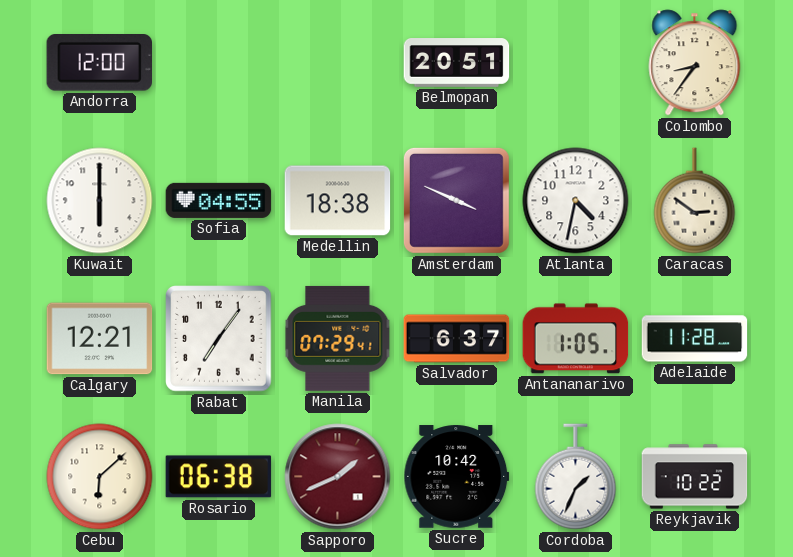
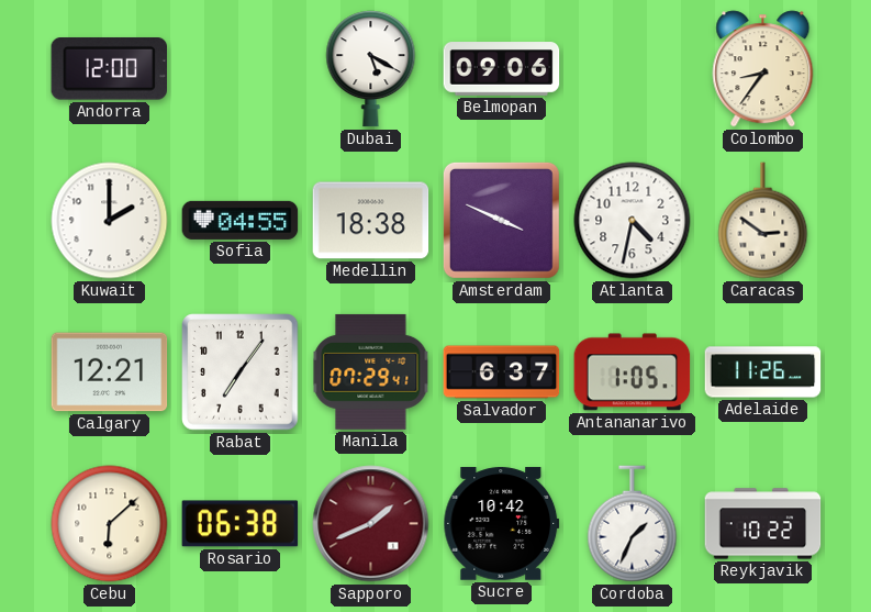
Dubai: none -> 5:20
Belmopan: 20:51 -> 09:06
Kuwait: 6:00 -> 2:00
Adelaide: 11:28 -> 11:26
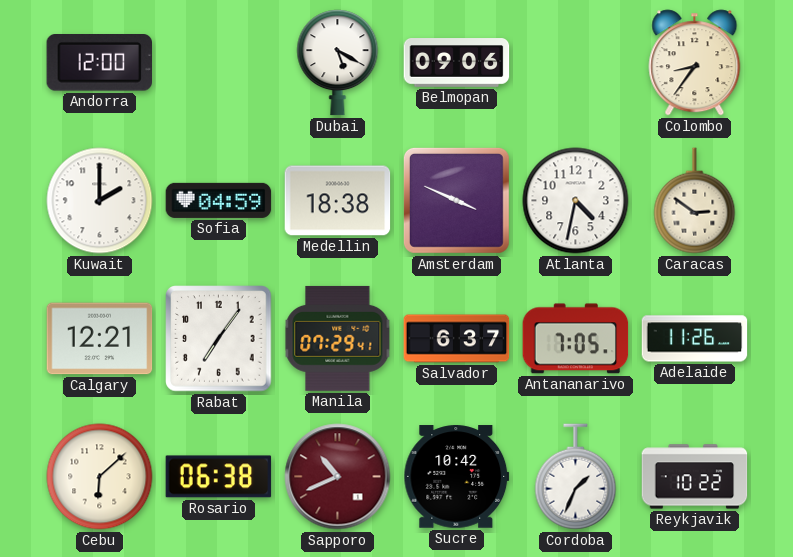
Sofia: 04:55 -> 04:59
Antananarivo: 1:05 -> 7:05
Sapporo: 1:41 -> 10:41
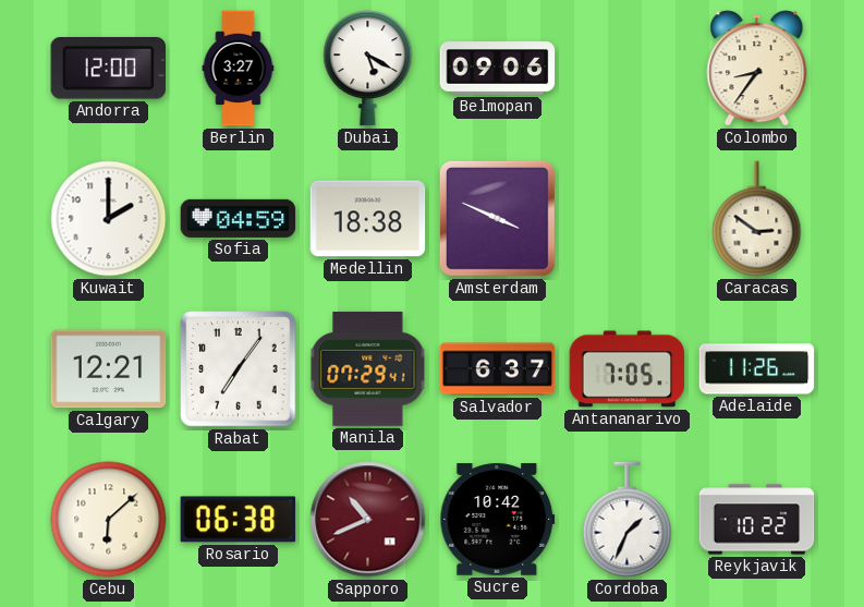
Berlin: none -> 3:27
Atlanta: 4:32 -> none
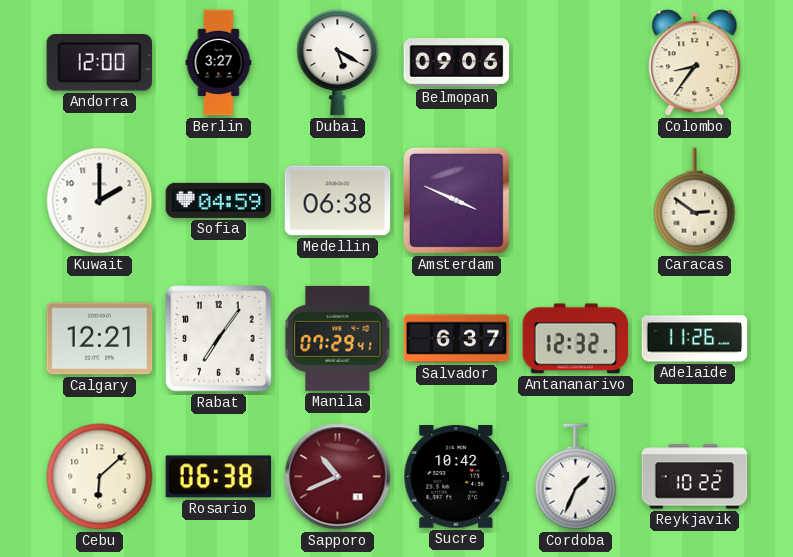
Medellin: 18:38 -> 06:38
Antananarivo: 7:05 -> 12:32
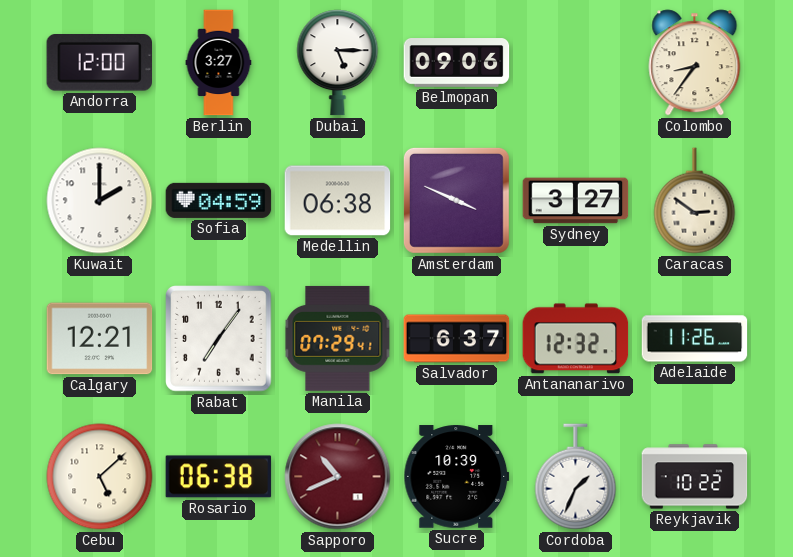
Dubai: 5:20 -> 5:15
Sydney: none -> 3:27
Cebu: 6:08 -> 5:08
Sucre: 10:42 -> 10:39
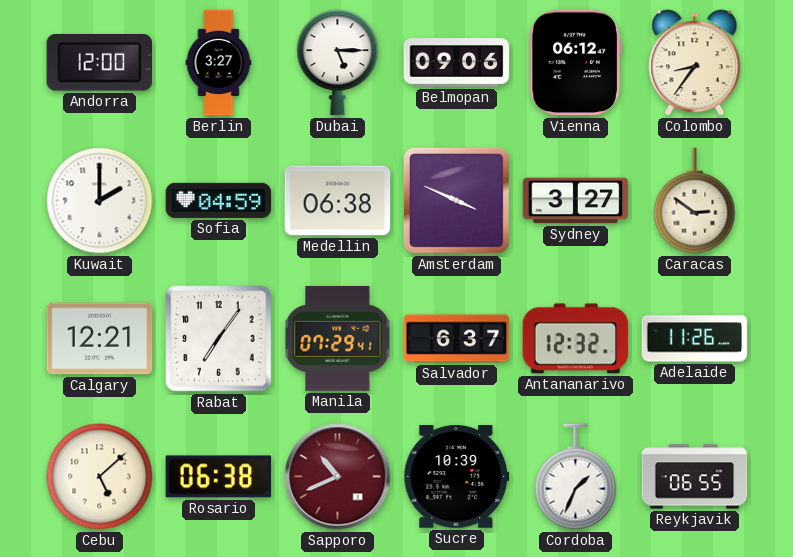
Vienna: none -> 06:12
Reykjavik: 10:22 -> 06:55
